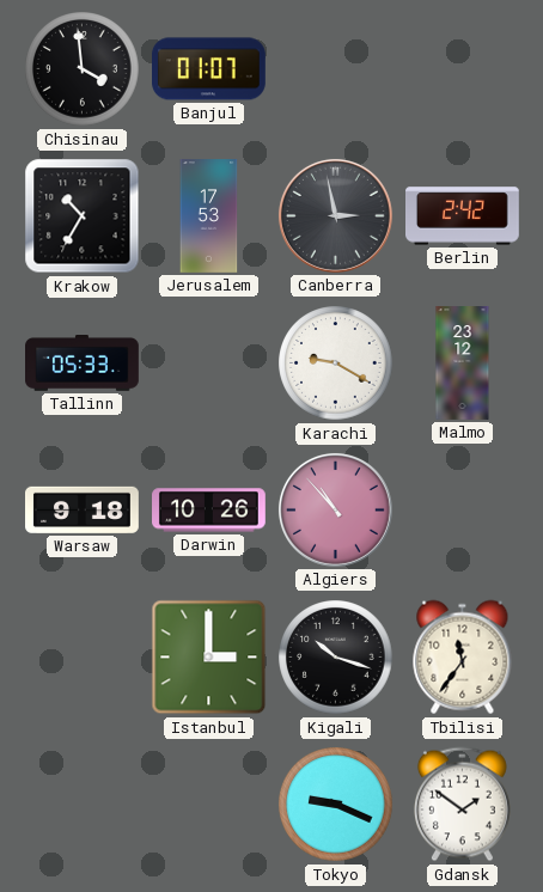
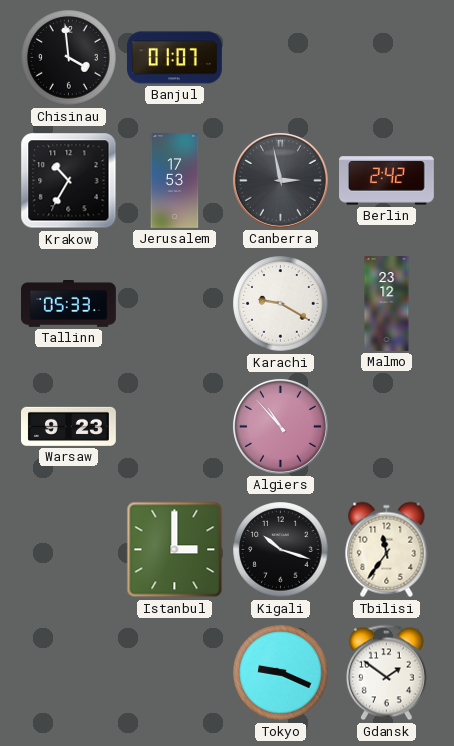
Warsaw: 9:18 -> 9:23
Darwin: 10:26 -> none
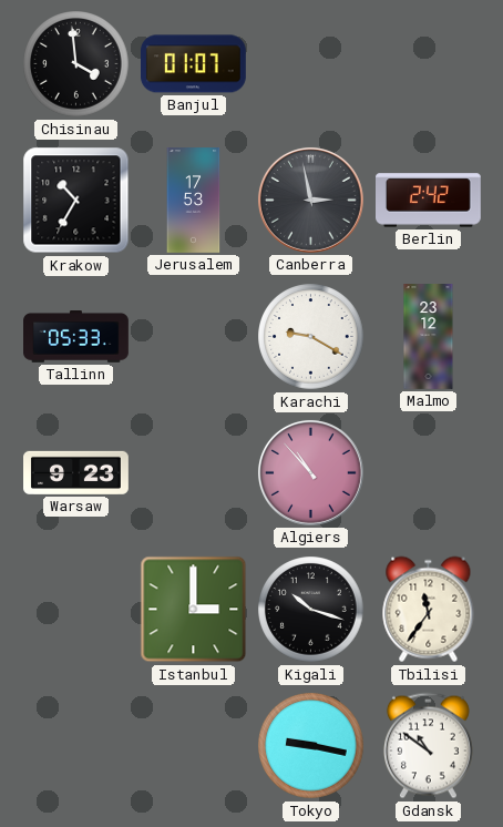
Tokyo: 9:19 -> 9:17
Gdansk: 1:51 -> 10:51
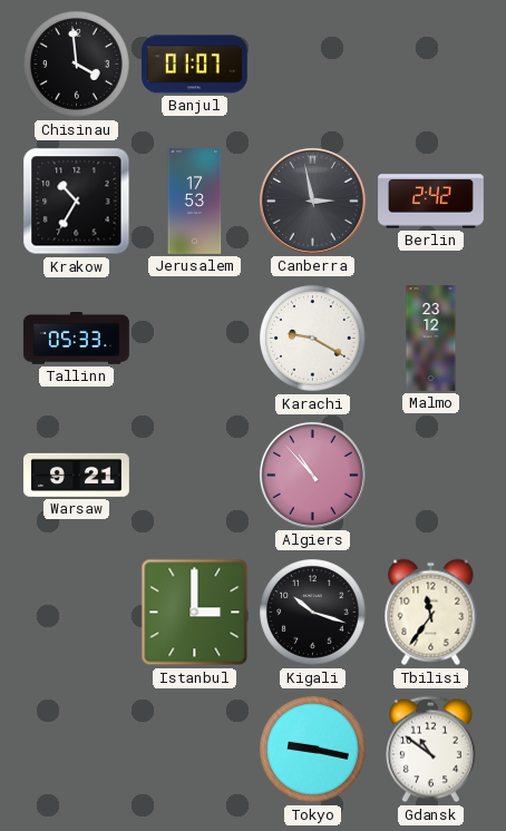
Warsaw: 9:23 -> 9:21
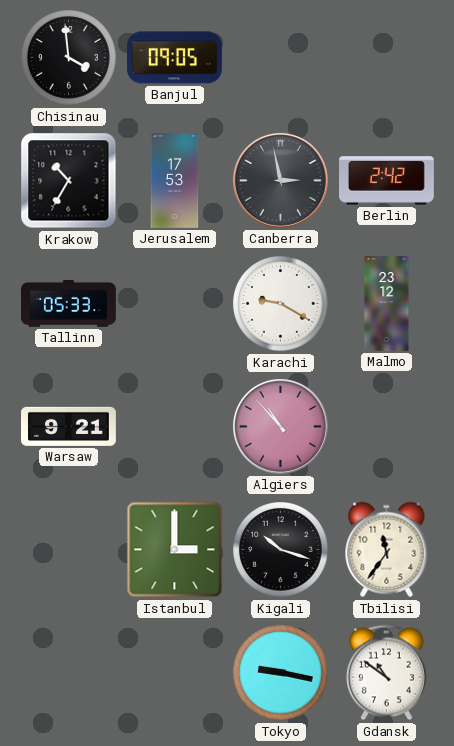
Banjul: 01:07 -> 09:05
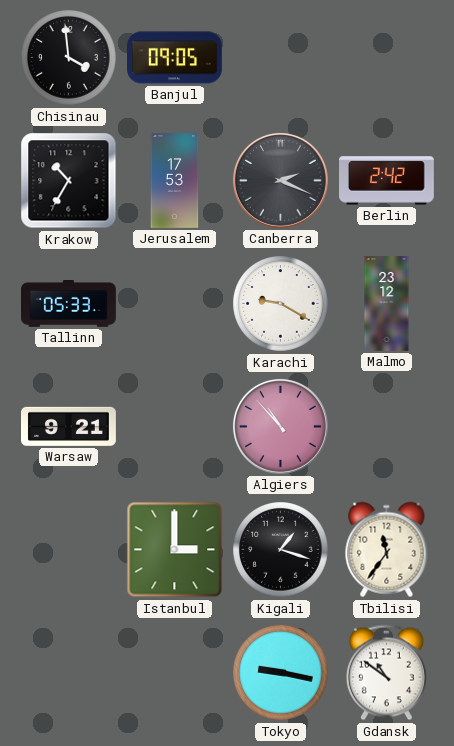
Canberra: 2:58 -> 2:19
Kigali: 10:18 -> 1:18
